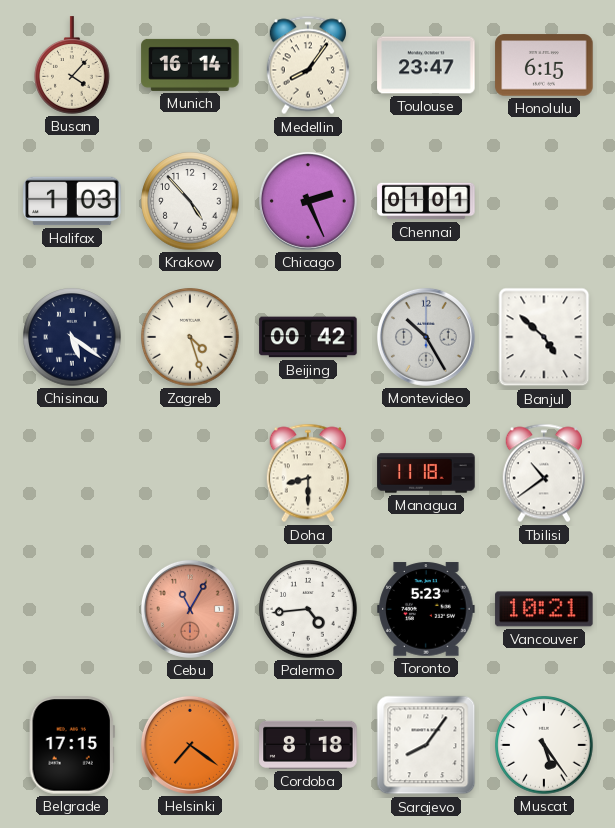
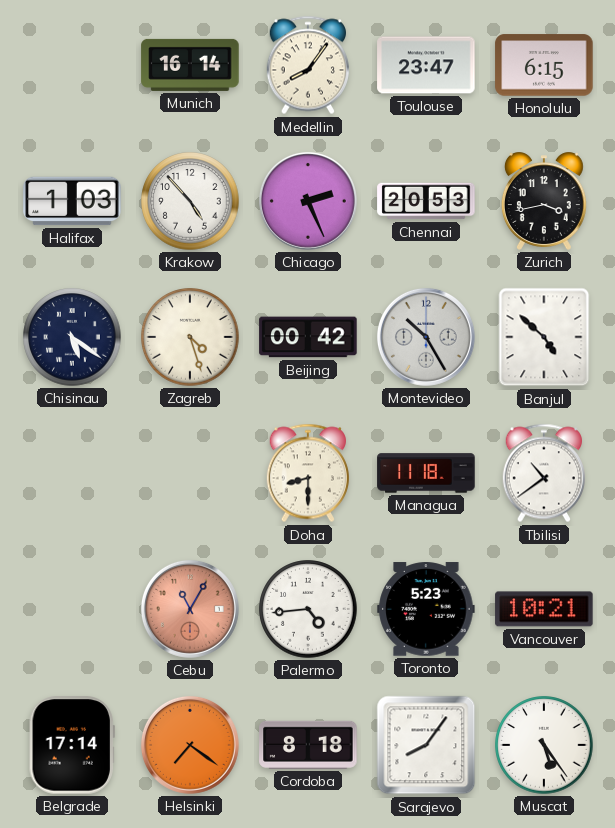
Busan: 4:07 -> none
Chennai: 01:01 -> 20:53
Zurich: none -> 3:43
Belgrade: 17:15 -> 17:14
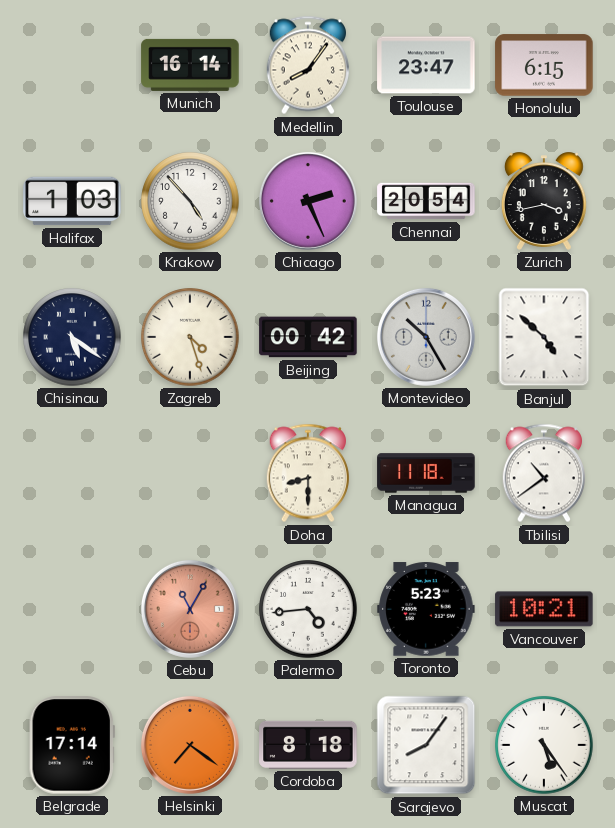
Chennai: 20:53 -> 20:54
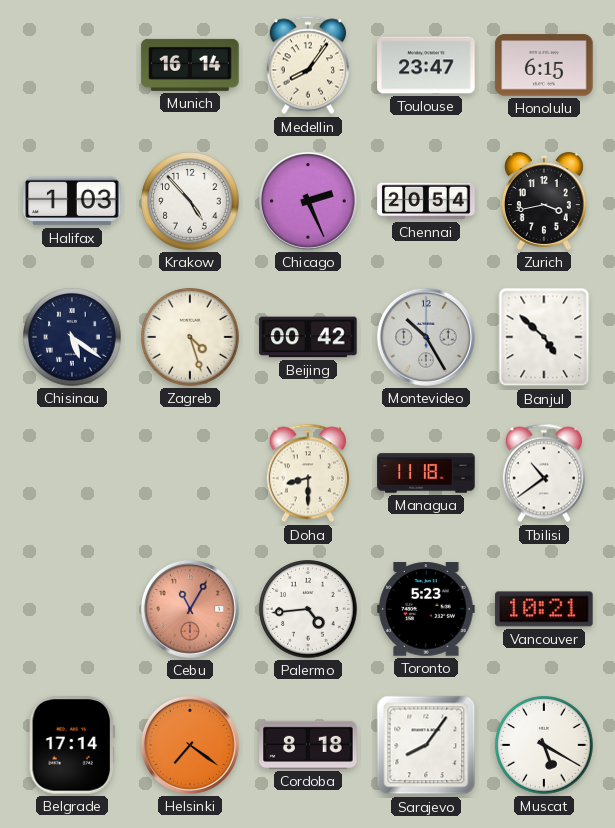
Muscat: 5:24 -> 5:20
